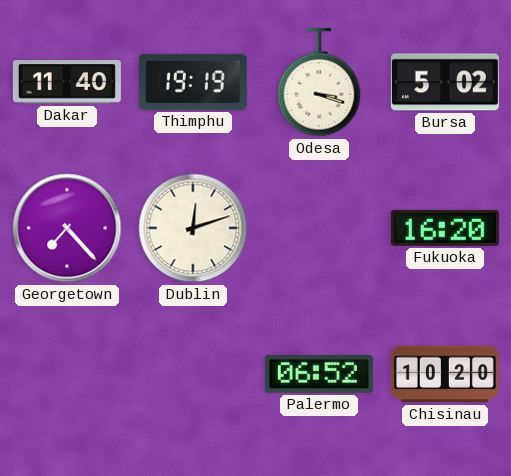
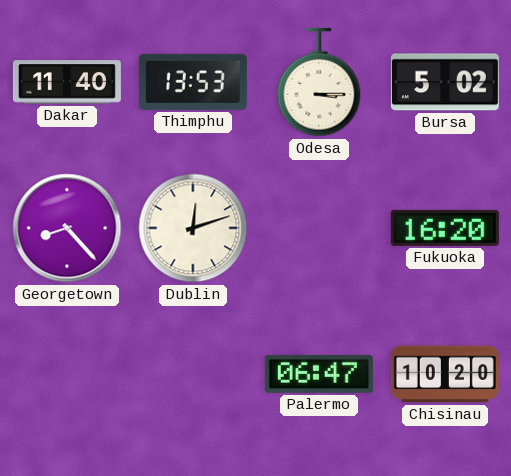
Thimphu: 19:19 -> 13:53
Odesa: 3:18 -> 3:15
Georgetown: 7:23 -> 8:23
Palermo: 06:52 -> 06:47
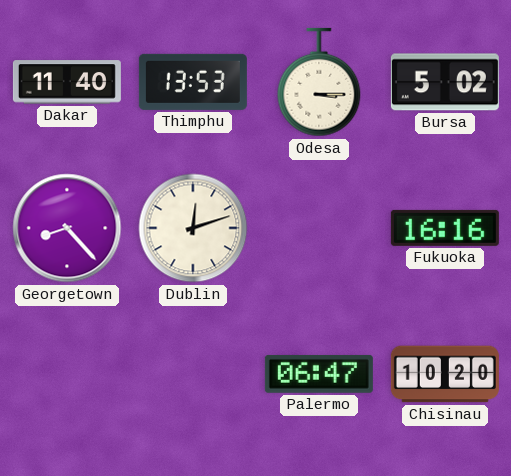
Fukuoka: 16:20 -> 16:16
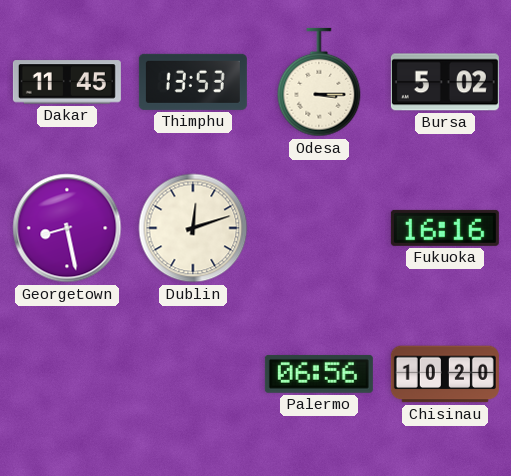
Dakar: 11:40 -> 11:45
Georgetown: 8:23 -> 8:28
Palermo: 06:47 -> 06:56
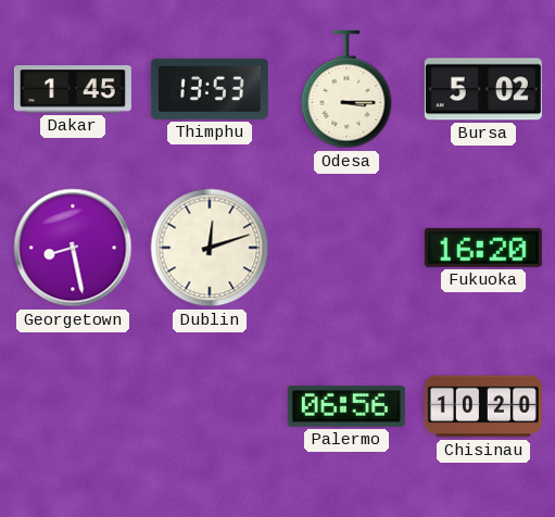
Dakar: 11:45 -> 1:45
Fukuoka: 16:16 -> 16:20
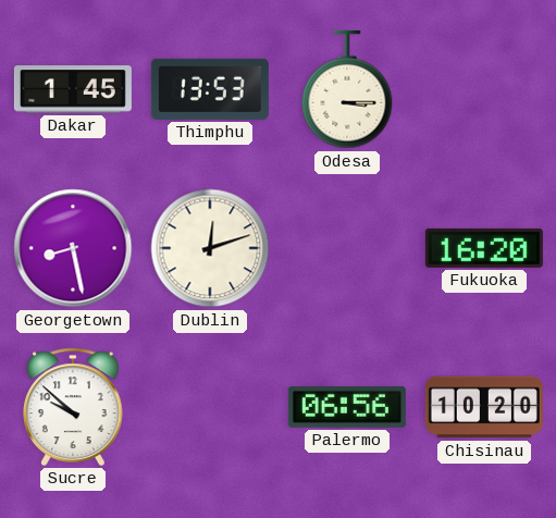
Bursa: 5:02 -> none
Sucre: none -> 9:52
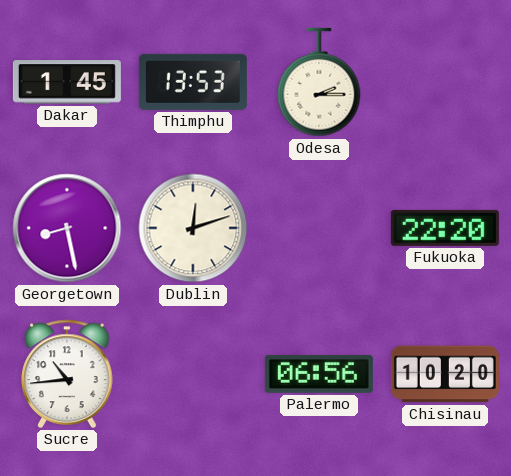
Odesa: 3:15 -> 2:15
Fukuoka: 16:20 -> 22:20
Sucre: 9:52 -> 10:44
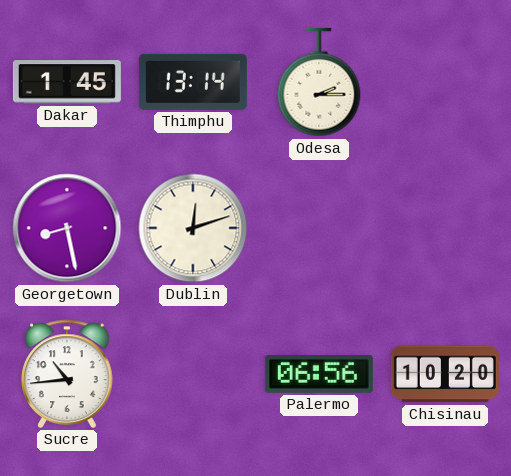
Thimphu: 13:53 -> 13:14
Fukuoka: 22:20 -> none
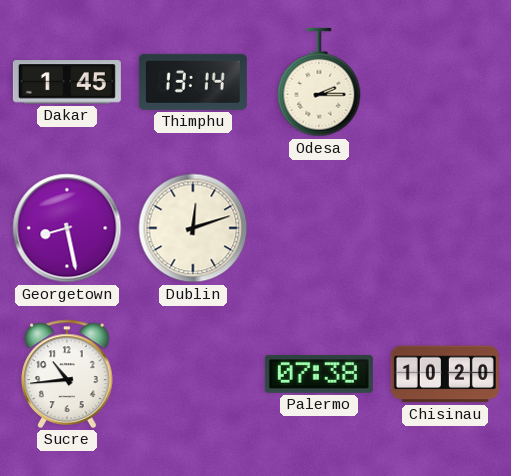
Palermo: 06:56 -> 07:38
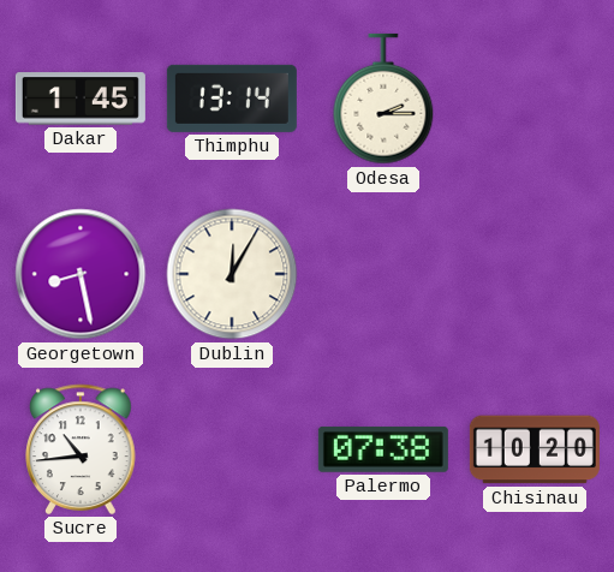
Dublin: 12:12 -> 12:05
